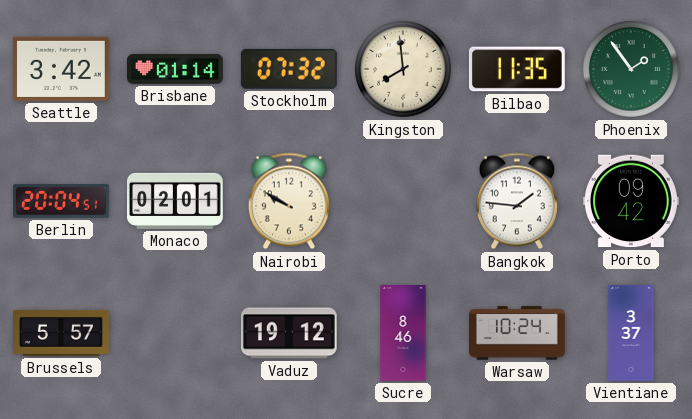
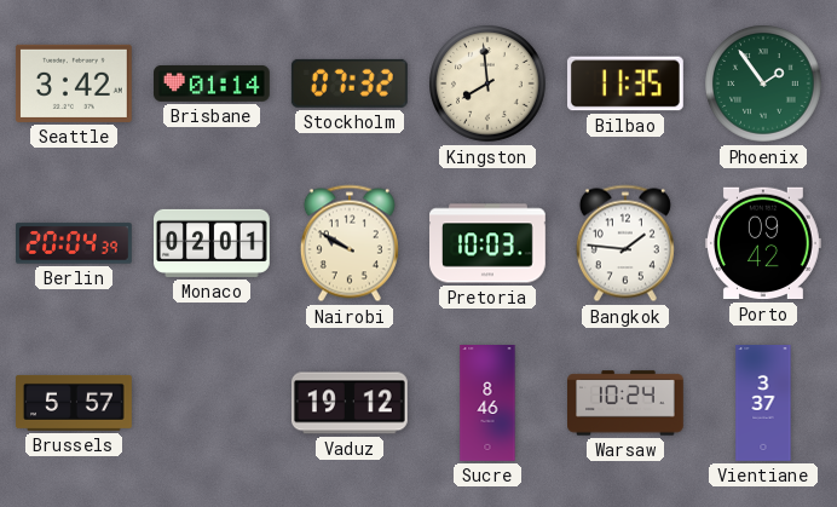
Berlin: 20:04:51 -> 20:04:39
Pretoria: none -> 10:03
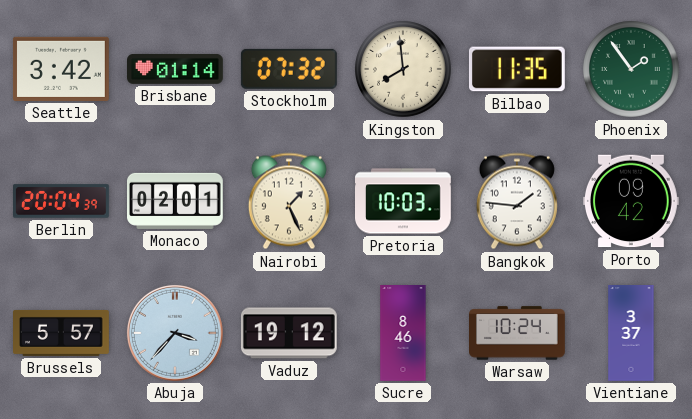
Nairobi: 9:50 -> 1:26
Abuja: none -> 3:37
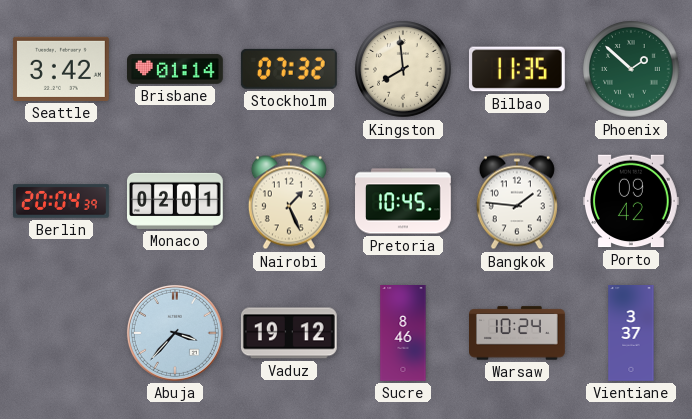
Phoenix: 1:54 -> 1:52
Pretoria: 10:03 -> 10:45
Brussels: 5:57 -> none
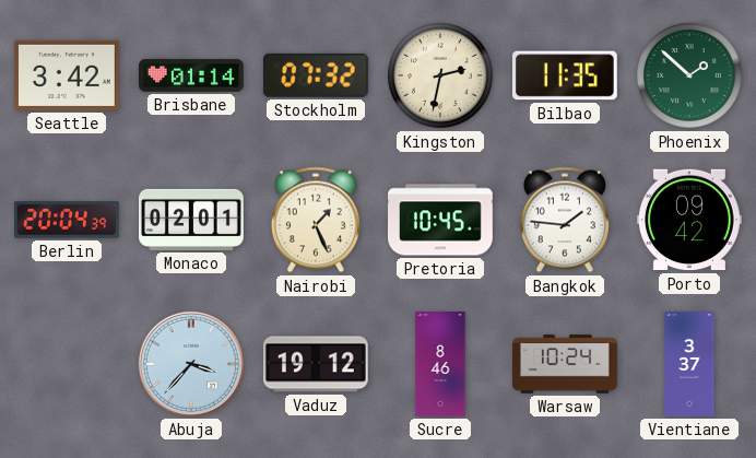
Kingston: 7:59 -> 2:32
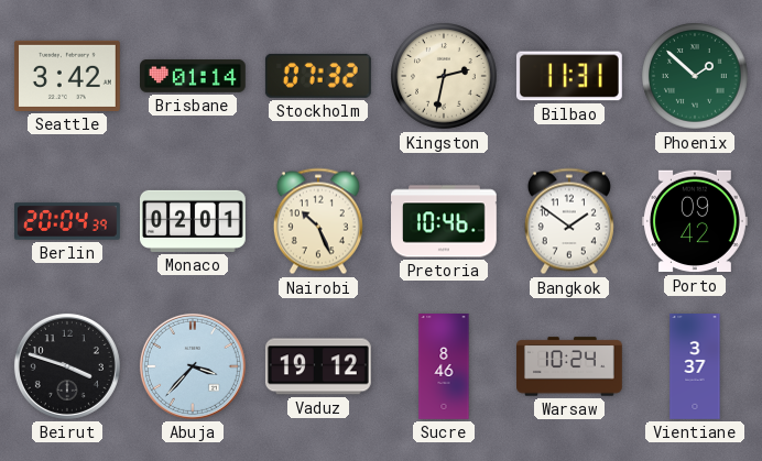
Bilbao: 11:35 -> 11:31
Nairobi: 1:26 -> 10:26
Pretoria: 10:45 -> 10:46
Bangkok: 1:46 -> 1:51
Beirut: none -> 3:48
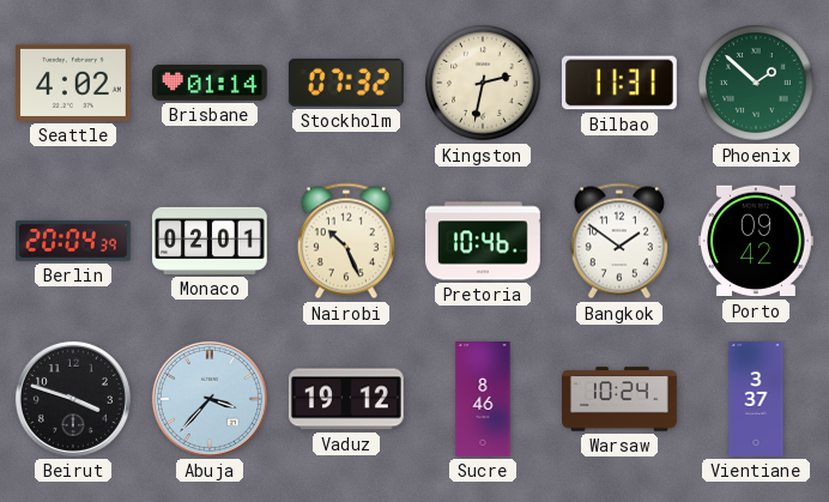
Seattle: 3:42 -> 4:02
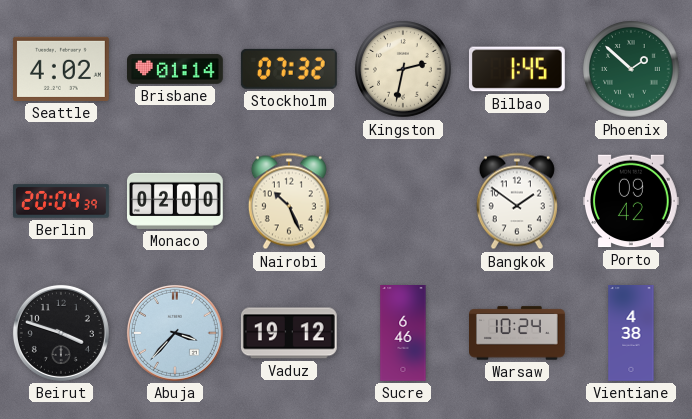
Bilbao: 11:31 -> 1:45
Monaco: 02:01 -> 02:00
Pretoria: 10:46 -> none
Sucre: 8:46 -> 6:46
Vientiane: 3:37 -> 4:38
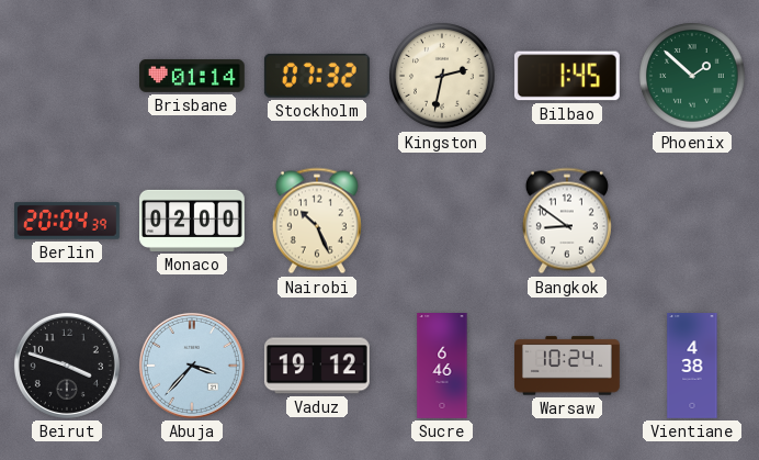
Seattle: 4:02 -> none
Bangkok: 1:51 -> 8:51
Porto: 09:42 -> none
